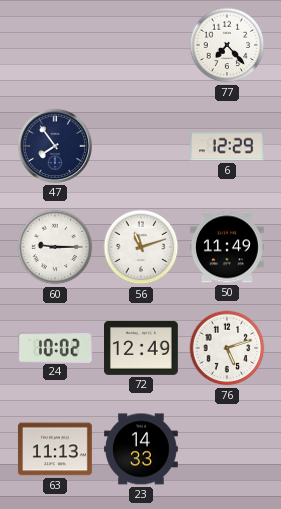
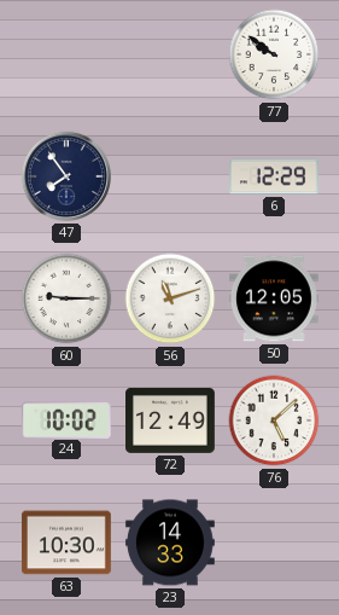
77: 7:23 -> 9:51
50: 11:49 -> 12:05
76: 5:12 -> 5:08
63: 11:13 -> 10:30
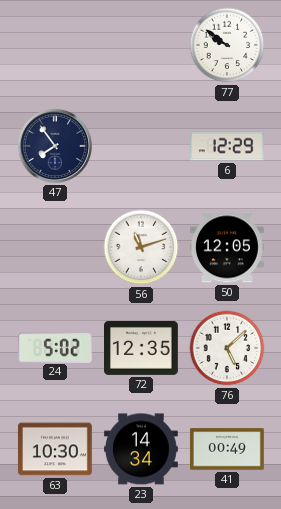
60: 9:15 -> none
24: 10:02 -> 5:02
72: 12:49 -> 12:35
23: 14:33 -> 14:34
41: none -> 00:49
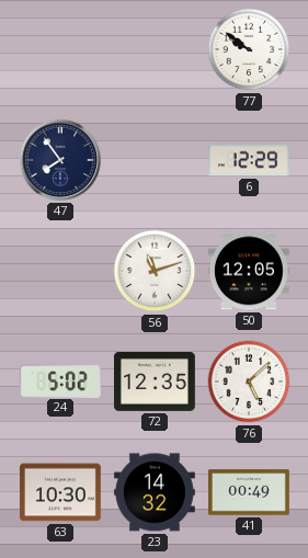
23: 14:34 -> 14:32
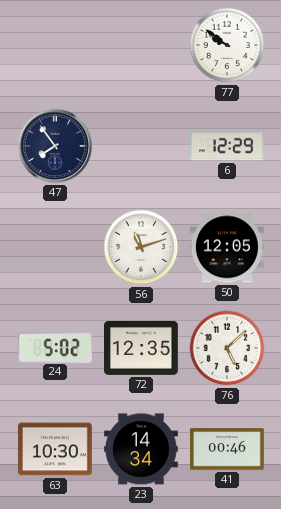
23: 14:32 -> 14:34
41: 00:49 -> 00:46
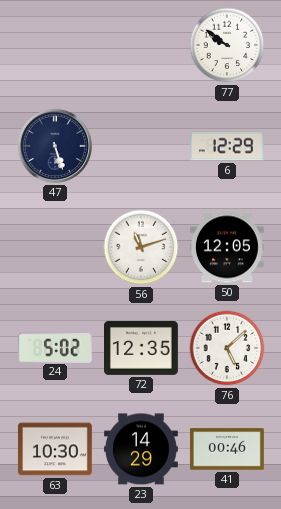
47: 7:54 -> 5:27
23: 14:34 -> 14:29
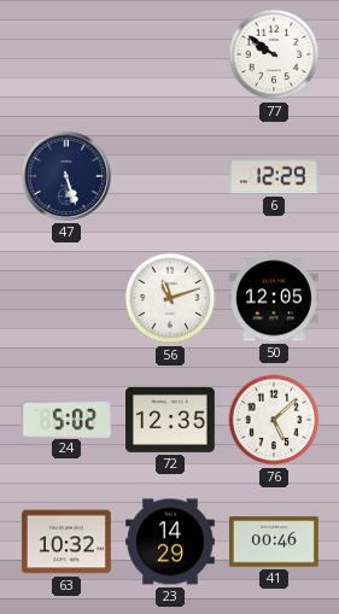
63: 10:30 -> 10:32
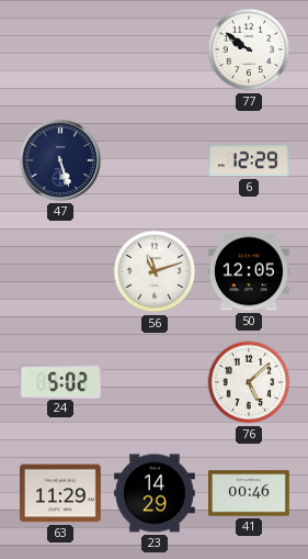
72: 12:35 -> none
63: 10:32 -> 11:29
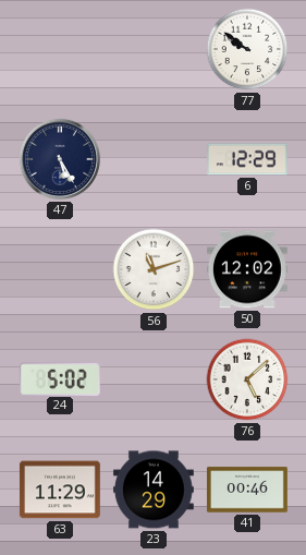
47: 5:27 -> 5:25
50: 12:05 -> 12:02
